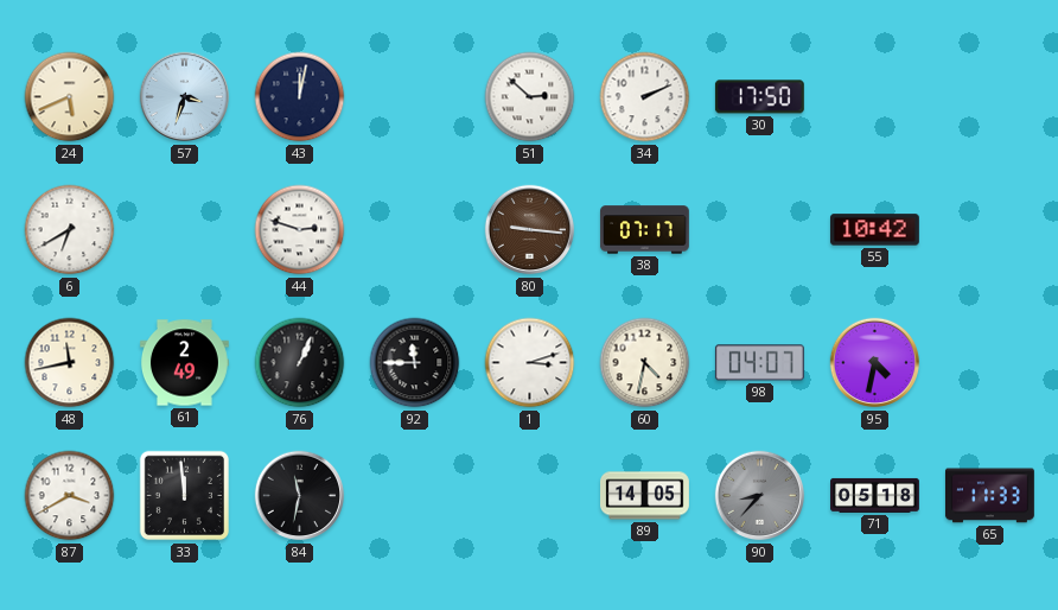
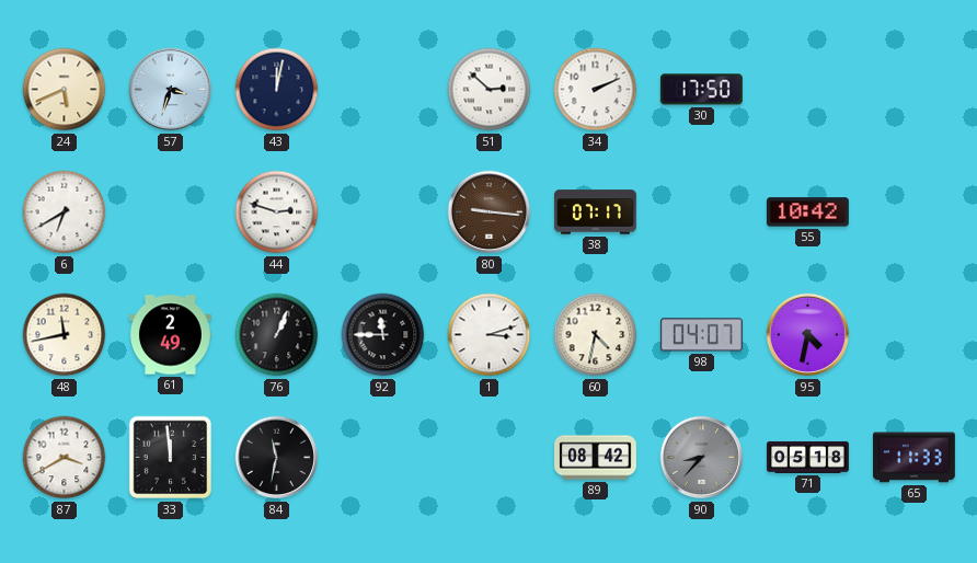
89: 14:05 -> 08:42
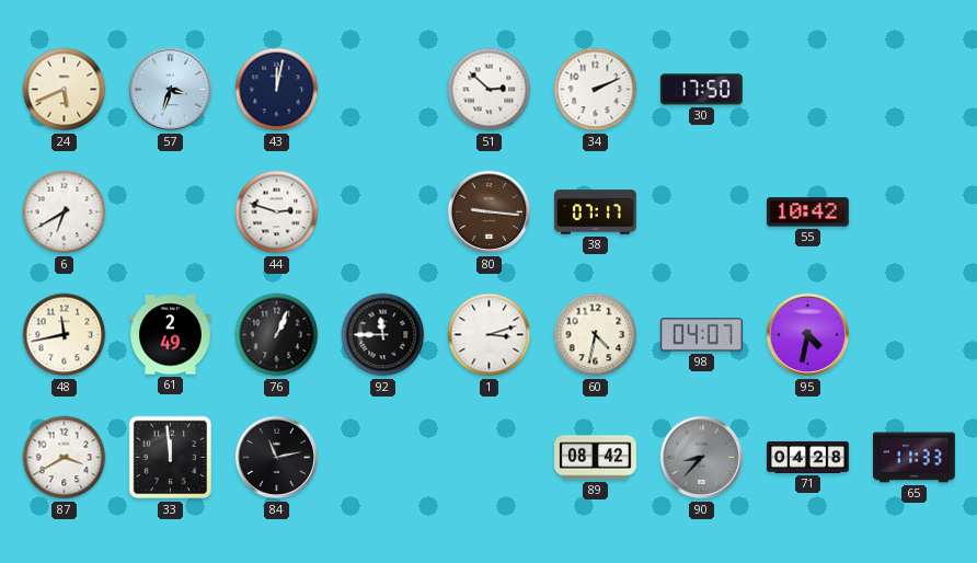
84: 11:32 -> 11:13
71: 05:18 -> 04:28
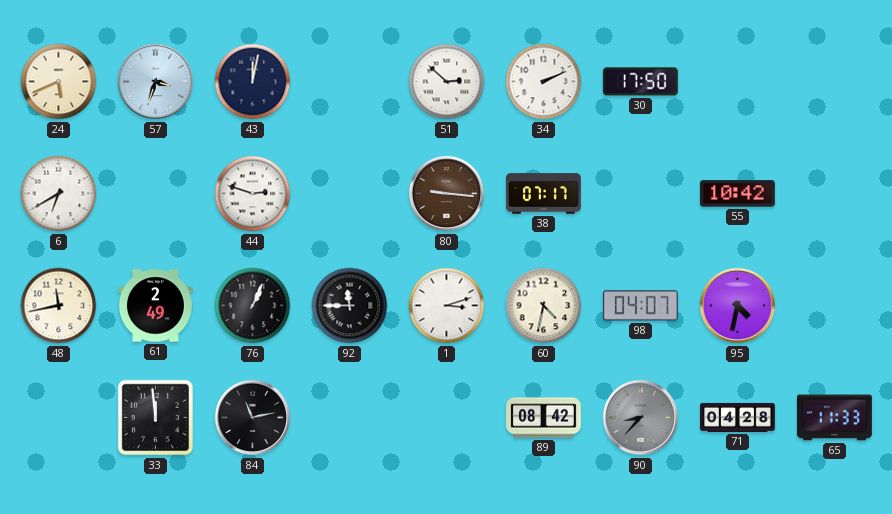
87: 3:40 -> none
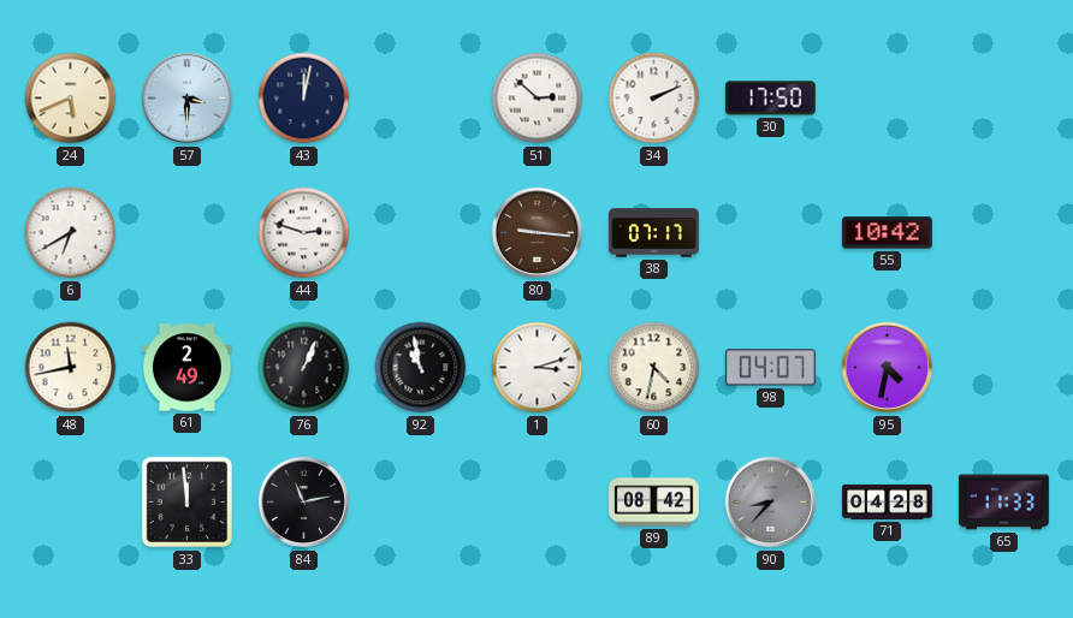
57: 3:33 -> 3:30
92: 11:45 -> 10:58
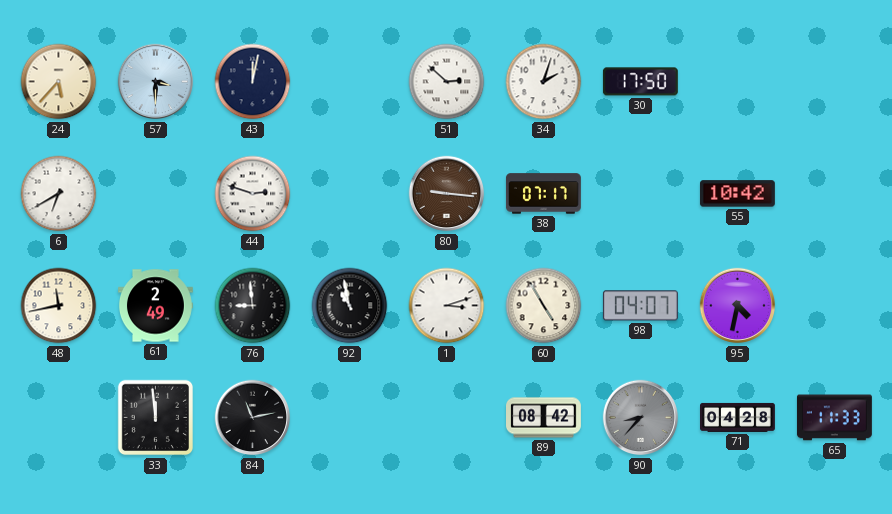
24: 5:41 -> 5:37
34: 2:11 -> 2:03
76: 1:04 -> 8:59
60: 4:32 -> 4:55
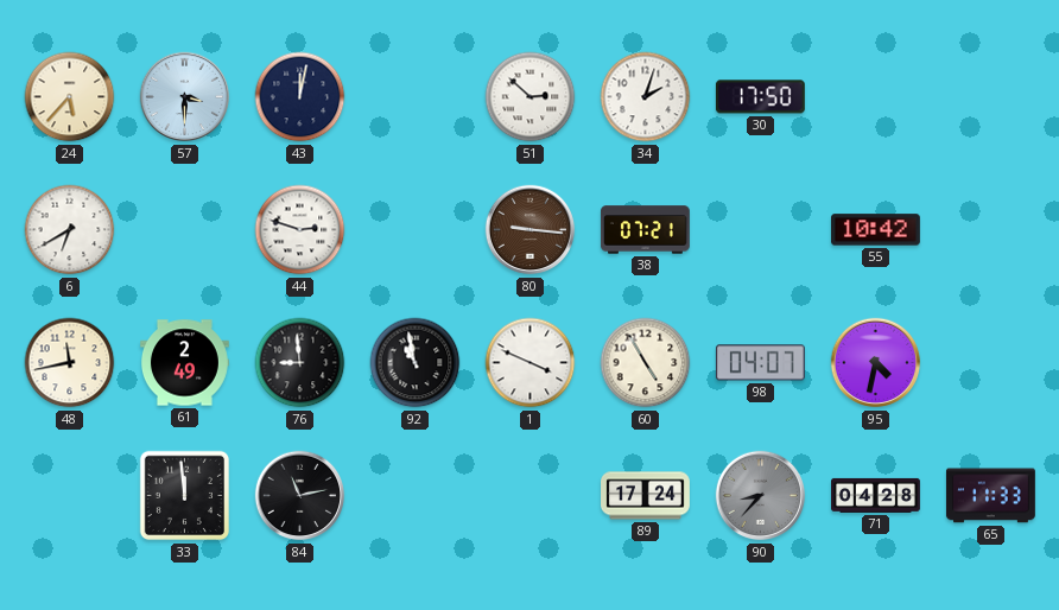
38: 07:17 -> 07:21
1: 3:12 -> 3:49
89: 08:42 -> 17:24
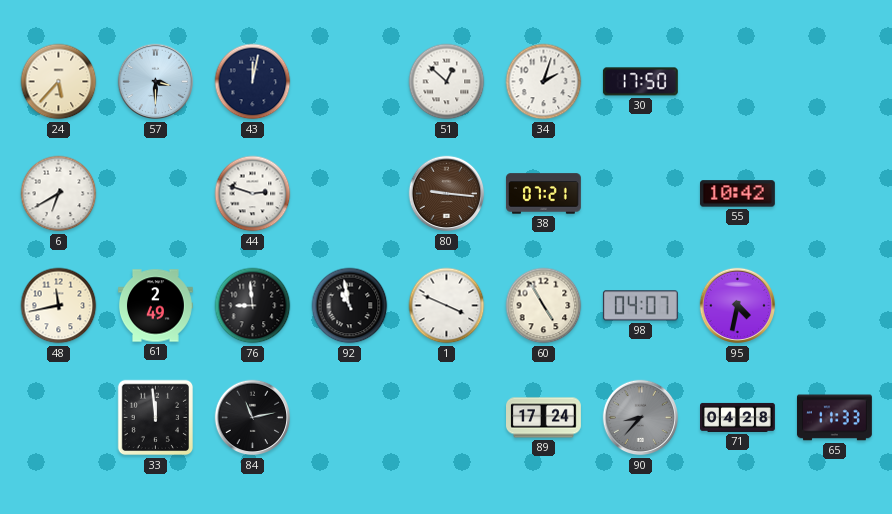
51: 2:52 -> 12:52
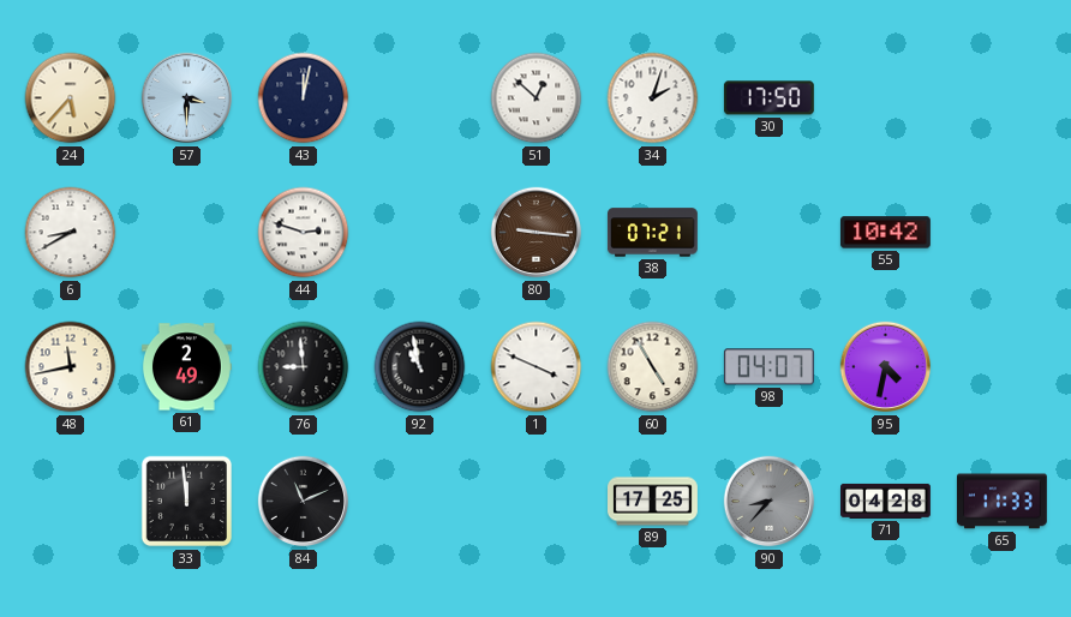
6: 6:40 -> 8:40
84: 11:13 -> 11:11
89: 17:24 -> 17:25
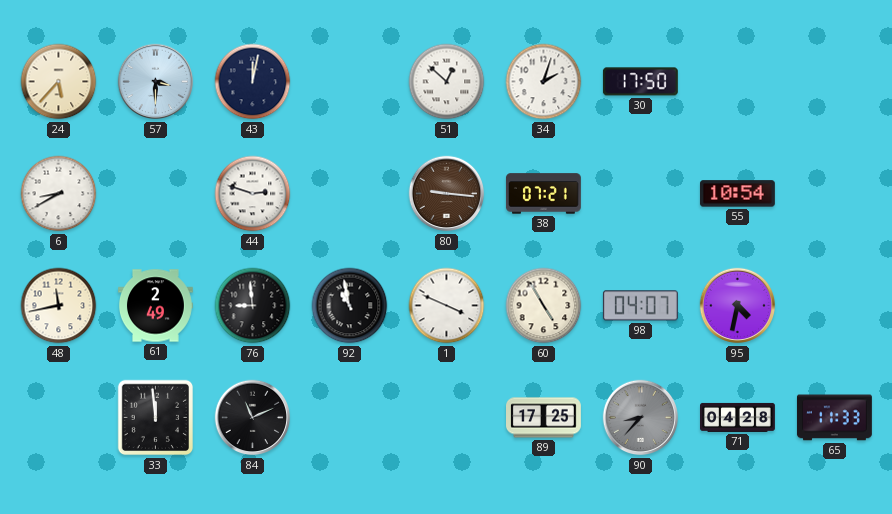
55: 10:42 -> 10:54
